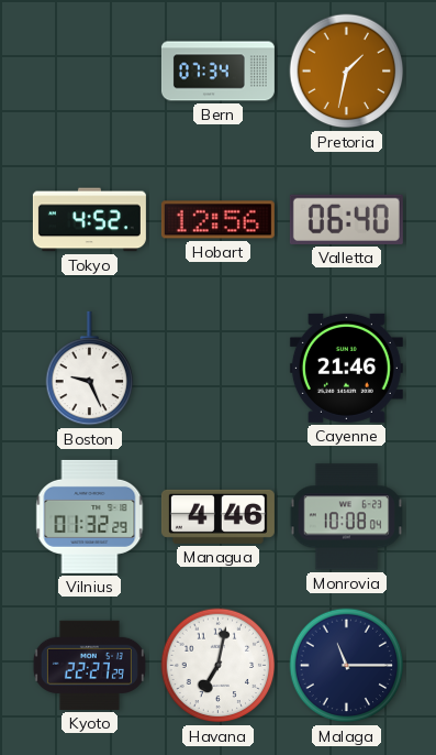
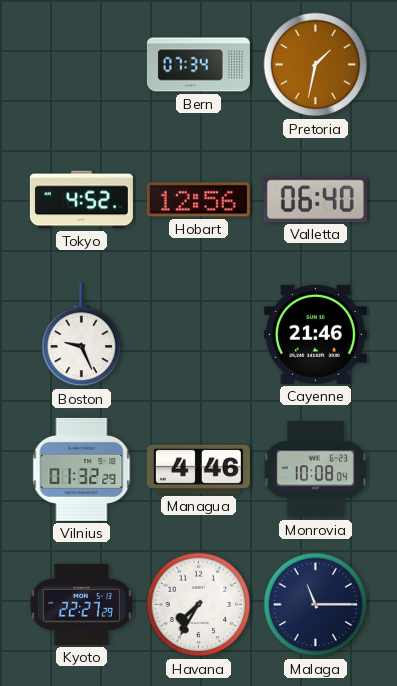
Havana: 7:02 -> 7:35
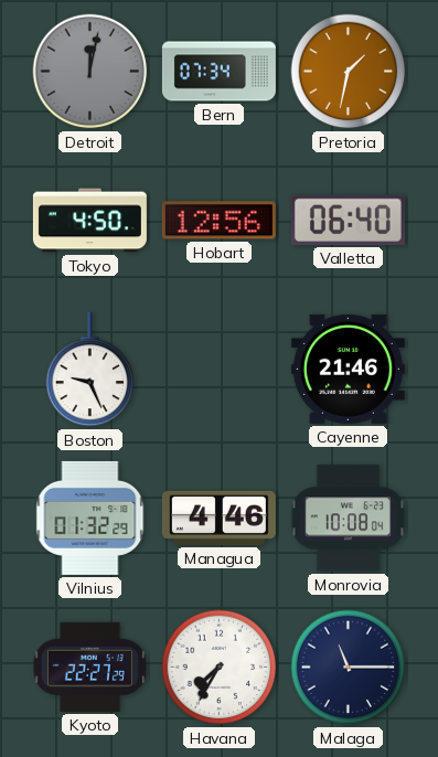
Detroit: none -> 12:02
Tokyo: 4:52 -> 4:50
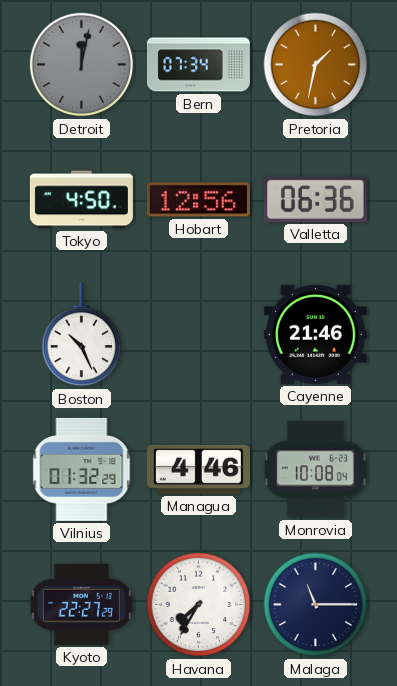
Valletta: 06:40 -> 06:36
Boston: 9:26 -> 10:26
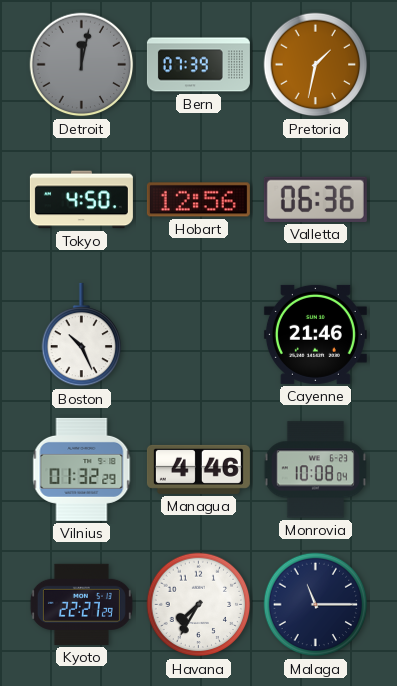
Bern: 07:34 -> 07:39
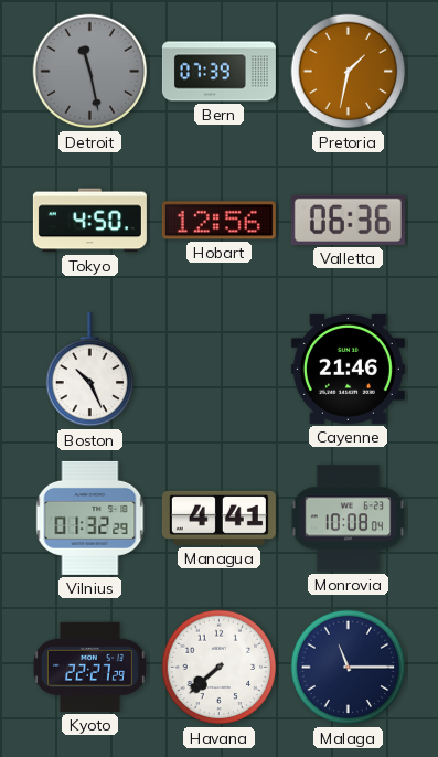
Detroit: 12:02 -> 11:28
Managua: 4:46 -> 4:41
Havana: 7:35 -> 7:38
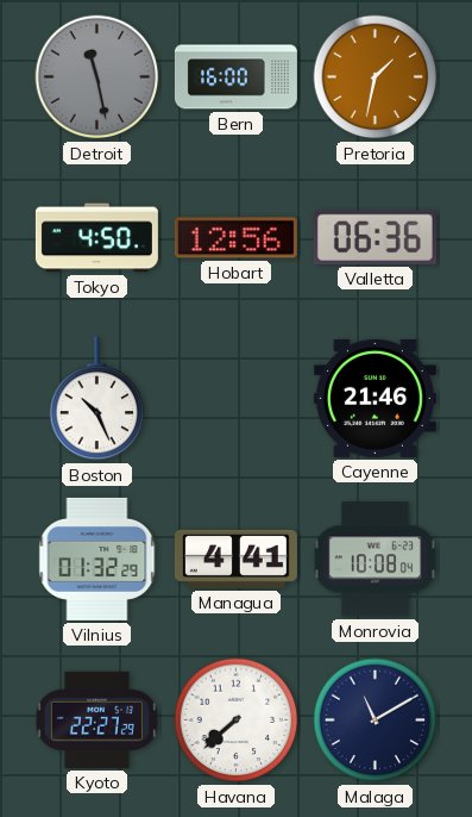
Bern: 07:39 -> 16:00
Malaga: 11:15 -> 11:10
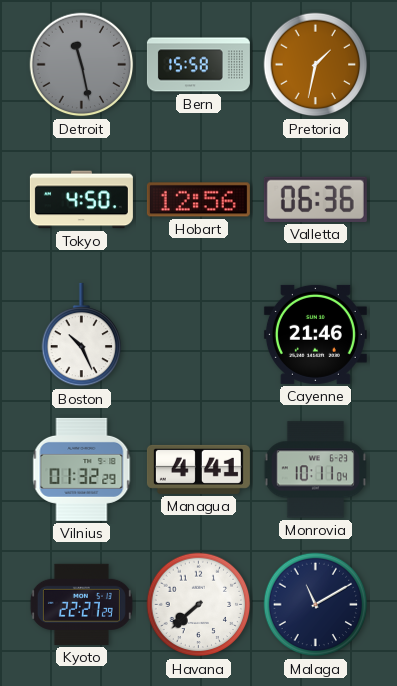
Bern: 16:00 -> 15:58
Monrovia: 10:08 -> 10:11
